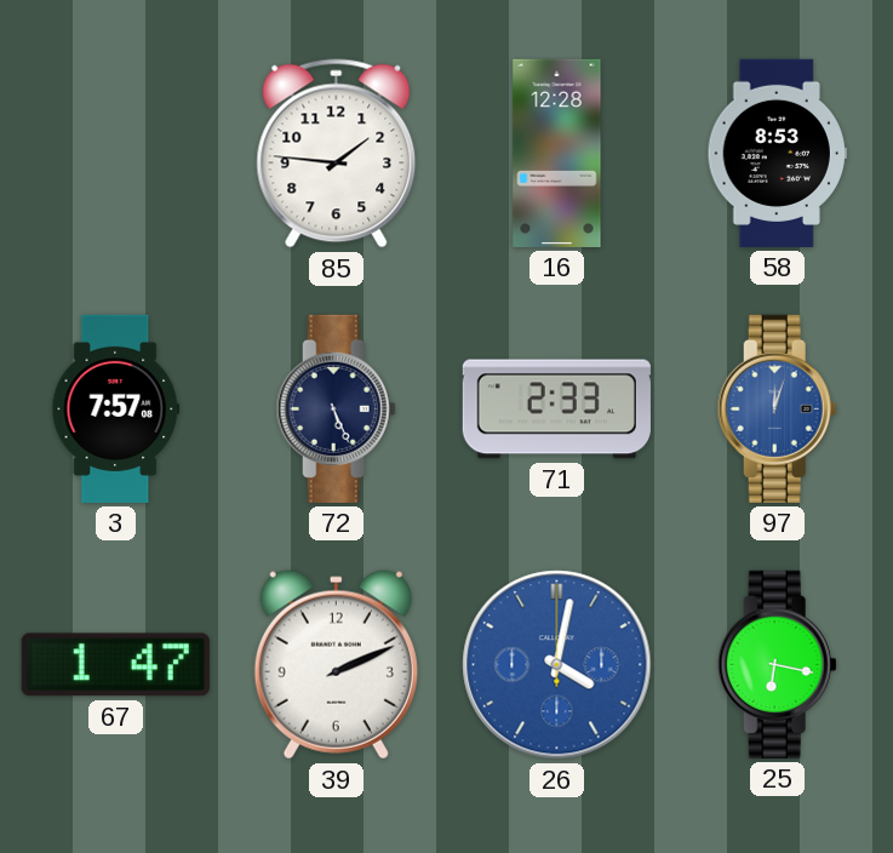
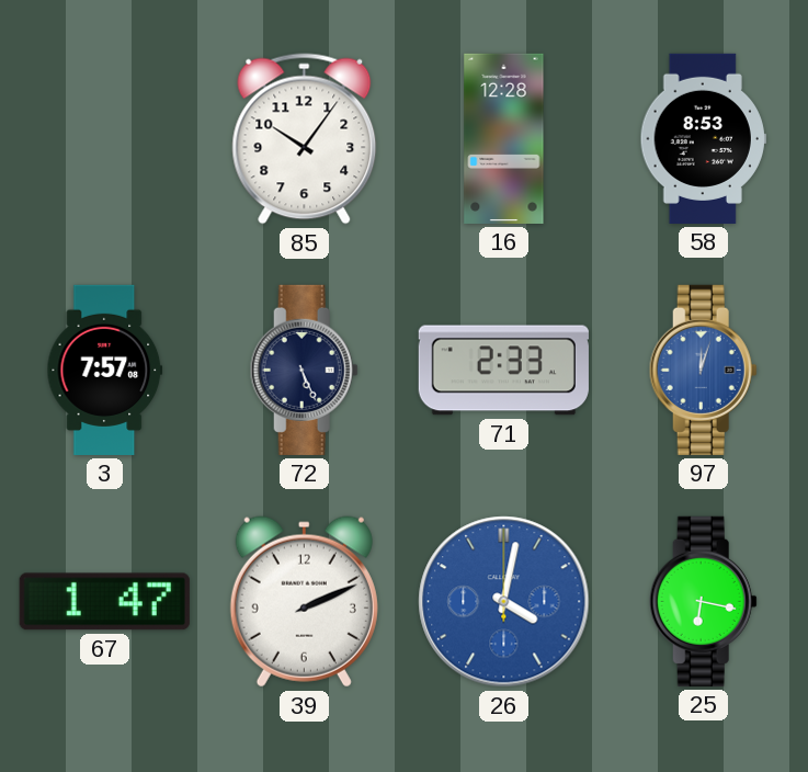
85: 1:46 -> 10:06
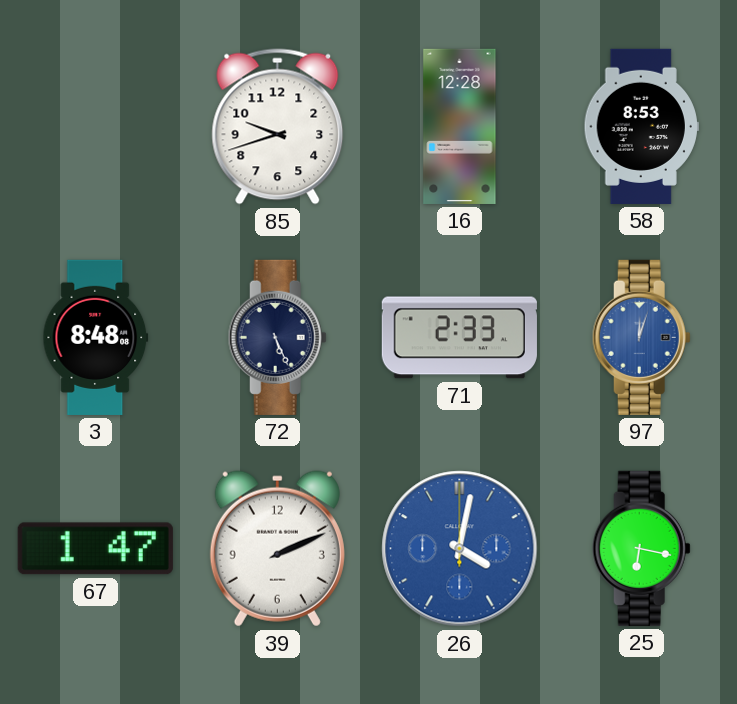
85: 10:06 -> 9:42
3: 7:57 -> 8:48
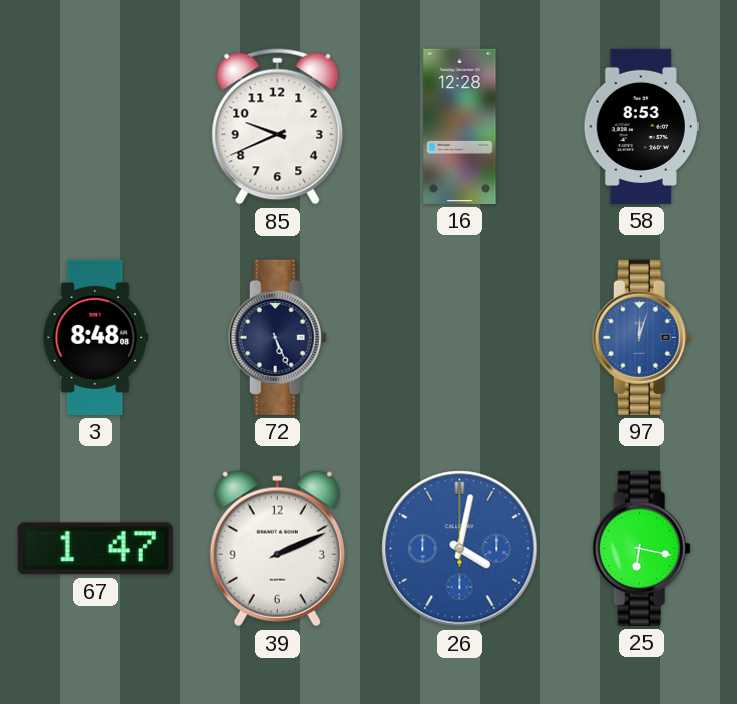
85: 9:42 -> 9:41
71: 2:33 -> none
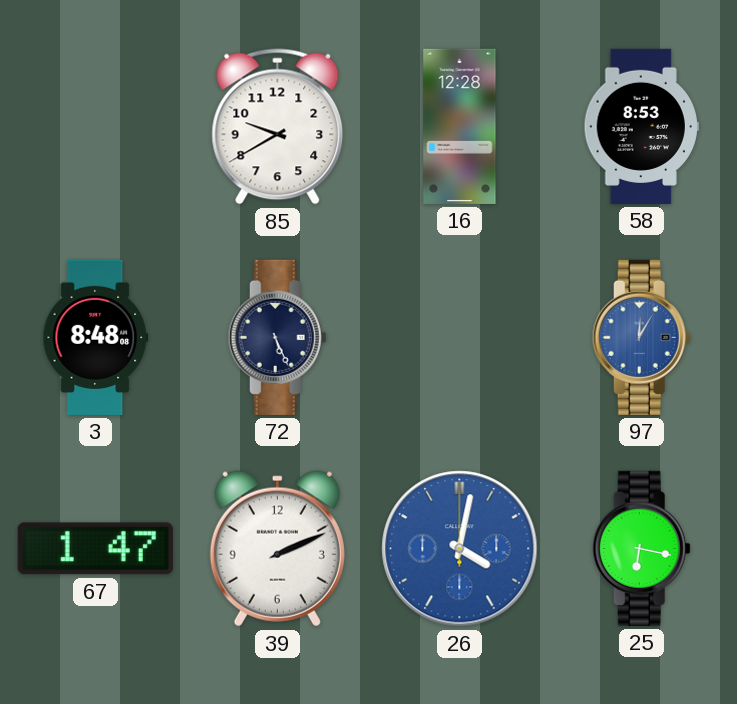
85: 9:41 -> 9:40
97: 12:03 -> 12:05
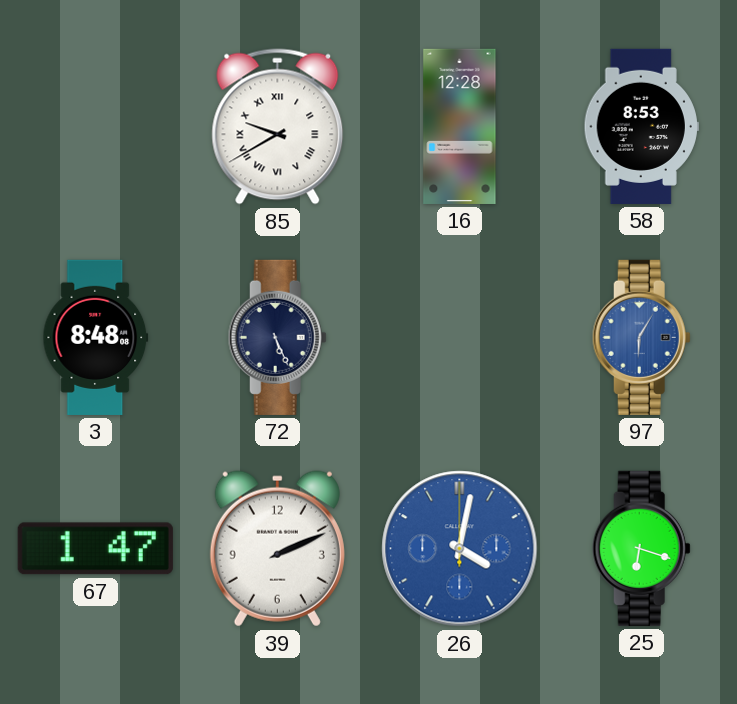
85 numerals: Arabic -> Roman
97: 12:05 -> 6:05
25: 6:17 -> 6:18
